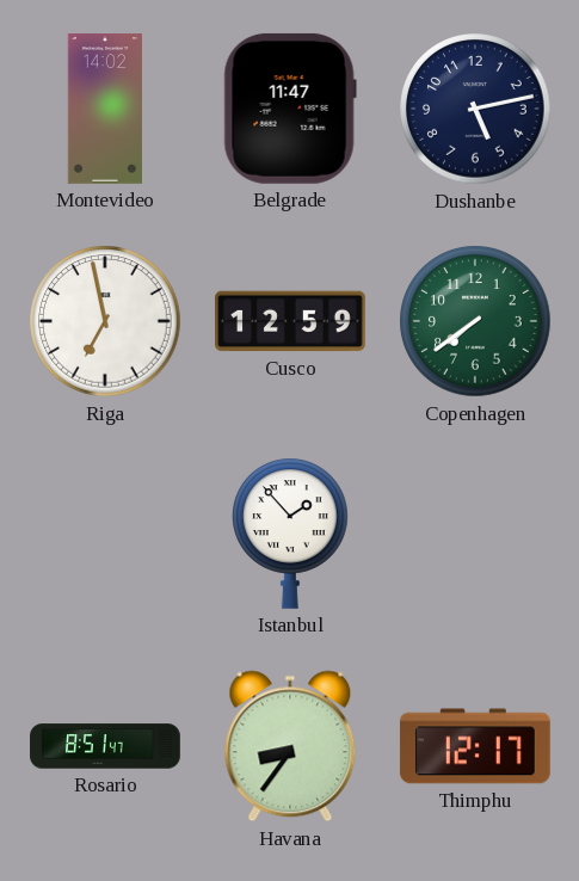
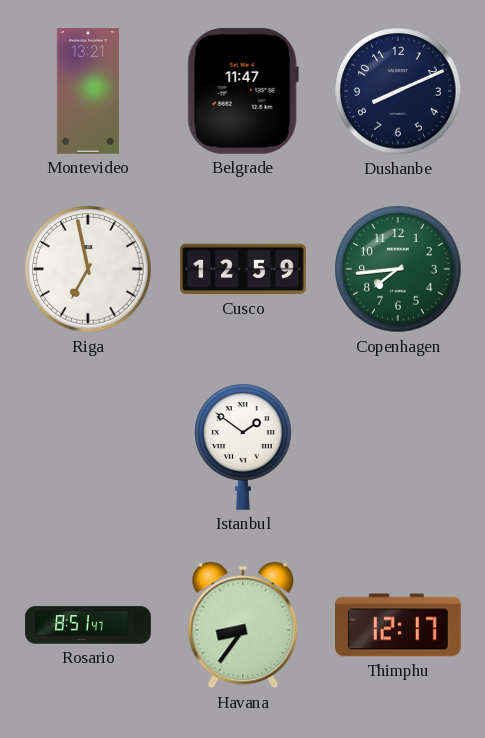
Montevideo: 14:02 -> 13:21
Dushanbe: 5:13 -> 8:11
Copenhagen: 7:39 -> 7:44
Istanbul: 1:53 -> 1:51
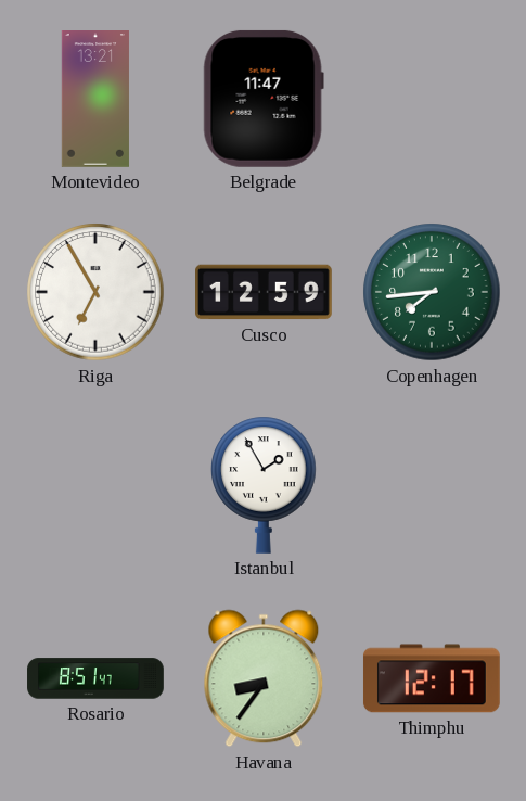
Dushanbe: 8:11 -> none
Riga: 6:58 -> 6:55
Istanbul: 1:51 -> 1:55
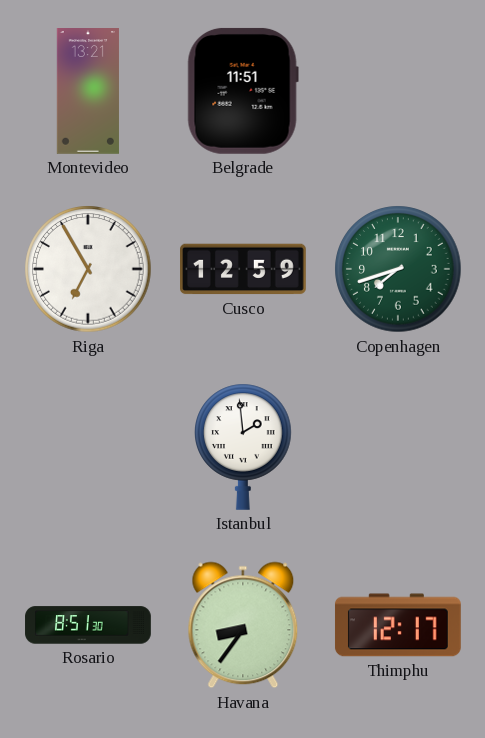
Belgrade: 11:47 -> 11:51
Copenhagen: 7:44 -> 7:42
Istanbul: 1:55 -> 1:59
Rosario: 8:51:47 -> 8:51:30
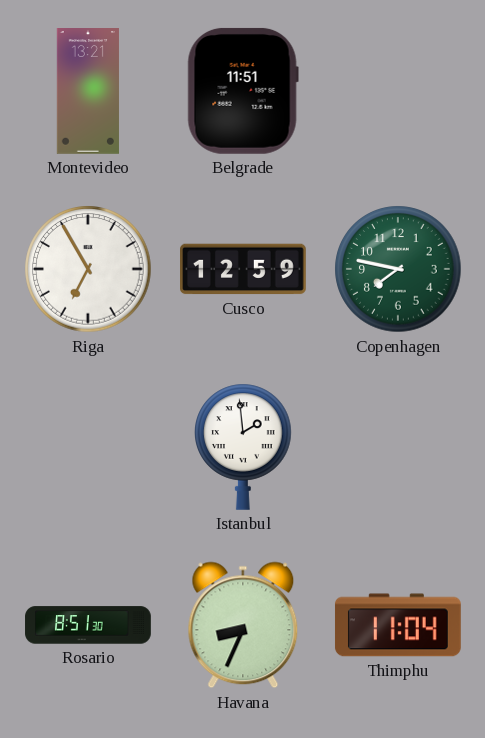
Copenhagen: 7:42 -> 7:47
Havana: 8:36 -> 8:34
Thimphu: 12:17 -> 11:04
